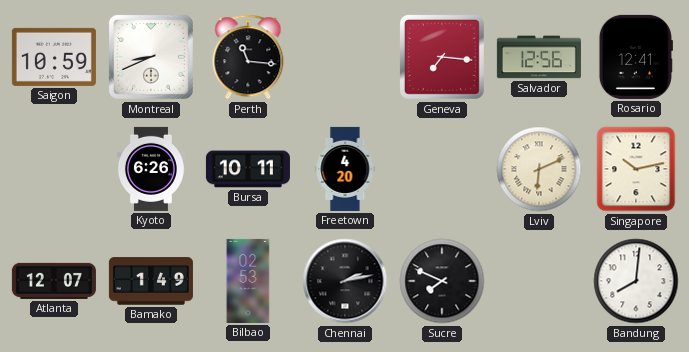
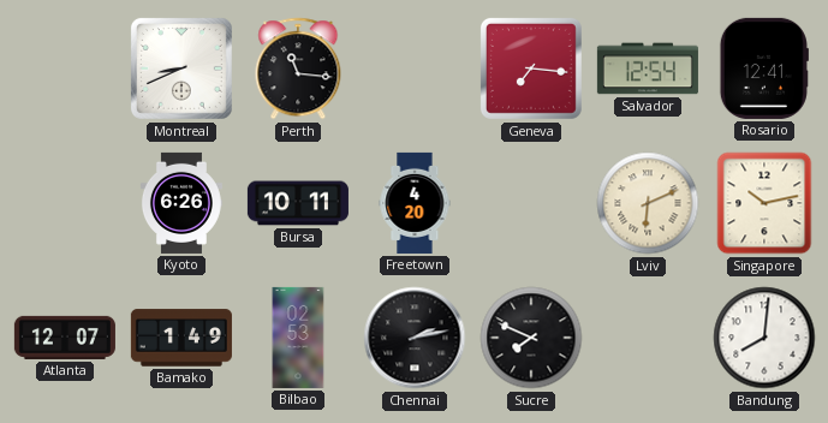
Saigon: 10:59 -> none
Salvador: 12:56 -> 12:54
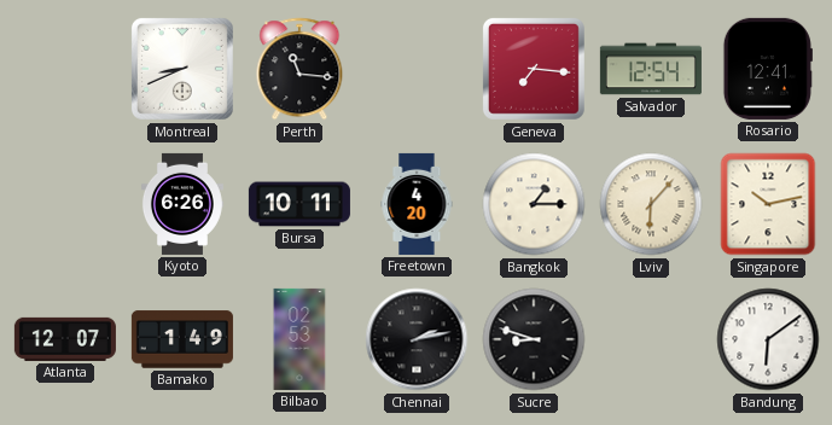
Bangkok: none -> 1:15
Lviv: 6:11 -> 6:07
Sucre: 7:49 -> 8:48
Bandung: 8:01 -> 6:09
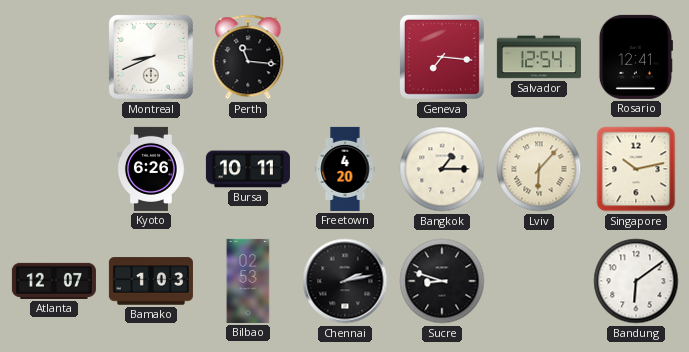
Bamako: 1:49 -> 1:03
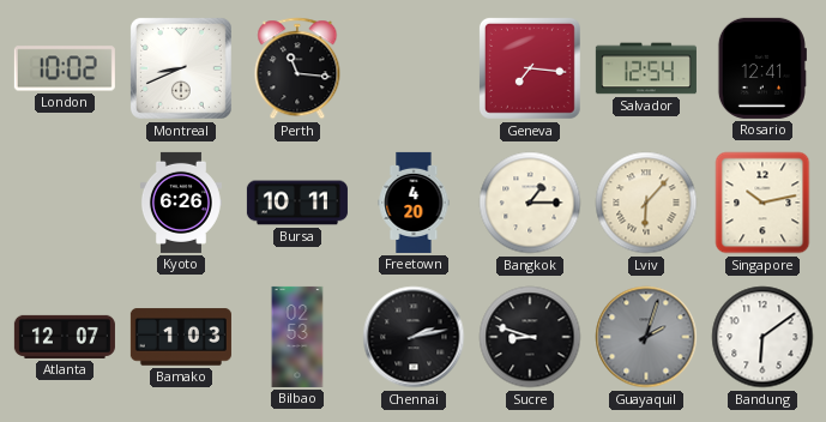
London: none -> 10:02
Guayaquil: none -> 2:03
